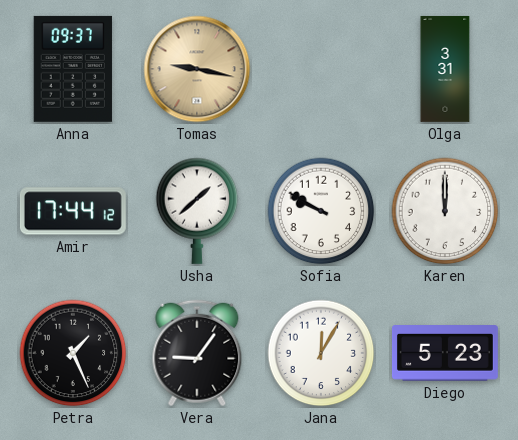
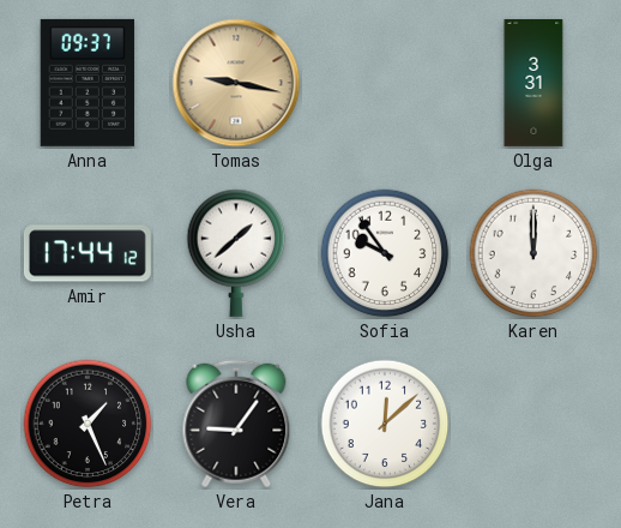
Sofia: 9:50 -> 9:54
Jana: 12:05 -> 12:08
Diego: 5:23 -> none
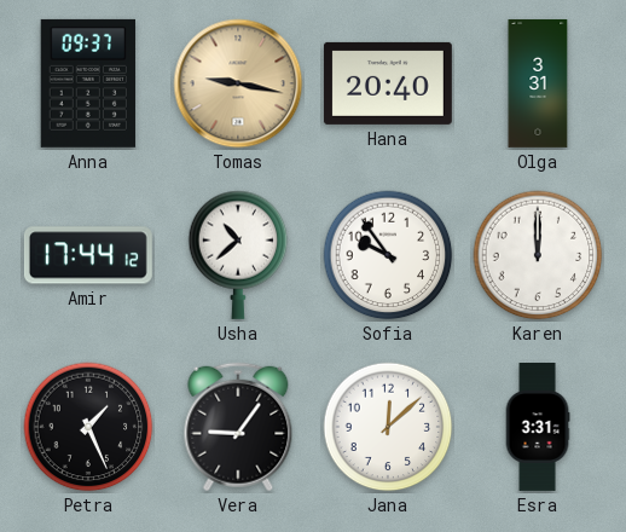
Hana: none -> 20:40
Usha: 1:38 -> 10:38
Esra: none -> 3:31
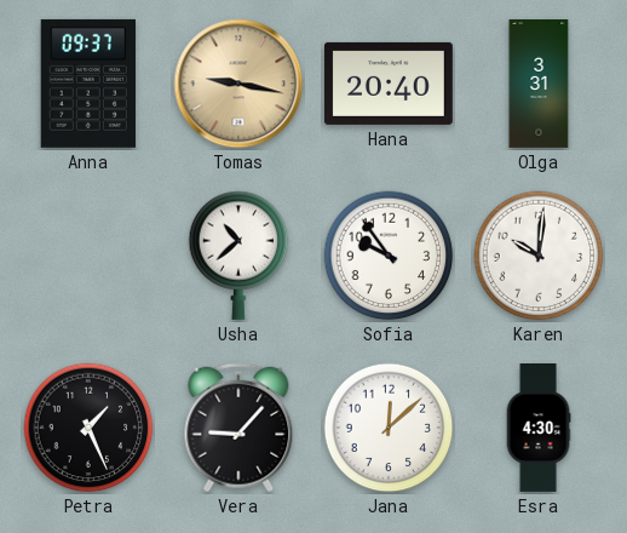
Amir: 17:44 -> none
Karen: 12:00 -> 10:01
Vera: 9:06 -> 9:07
Esra: 3:31 -> 4:30
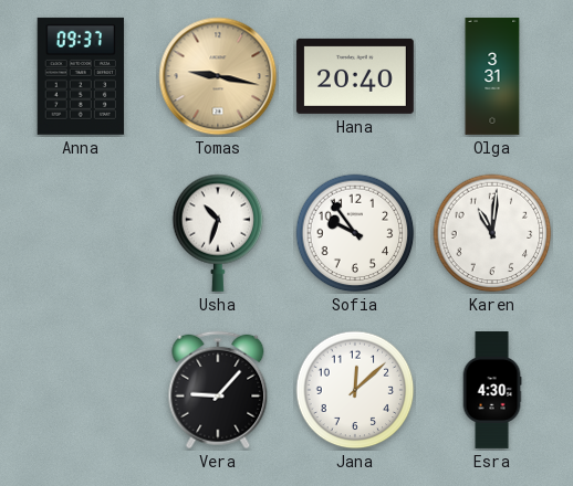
Usha: 10:38 -> 10:33
Karen: 10:01 -> 11:01
Petra: 1:26 -> none
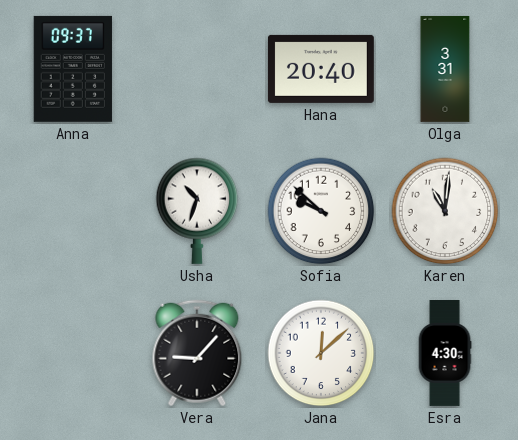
Tomas: 9:17 -> none
Sofia: 9:54 -> 9:52
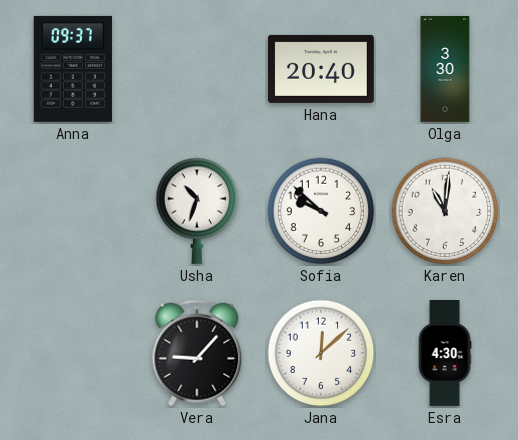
Olga: 3:31 -> 3:30
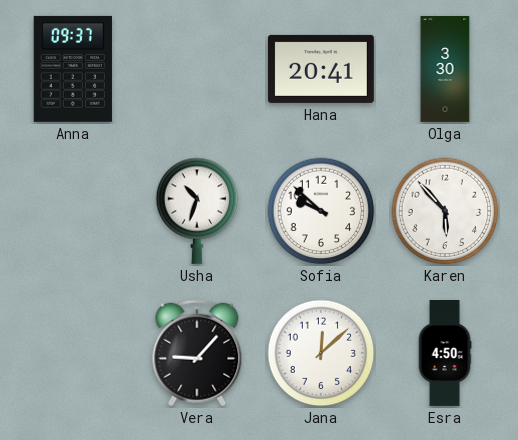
Hana: 20:40 -> 20:41
Karen: 11:01 -> 5:53
Esra: 4:30 -> 4:50
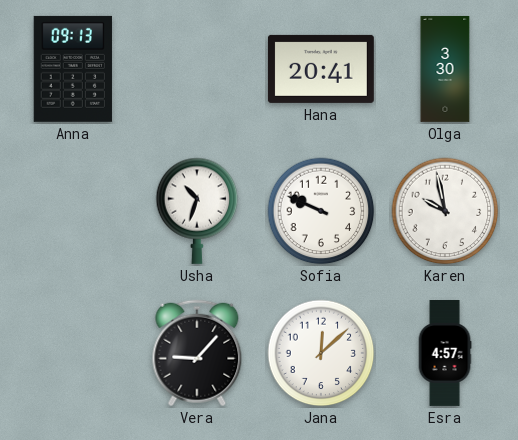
Anna: 09:37 -> 09:13
Sofia: 9:52 -> 9:49
Karen: 5:53 -> 9:58
Esra: 4:50 -> 4:57
